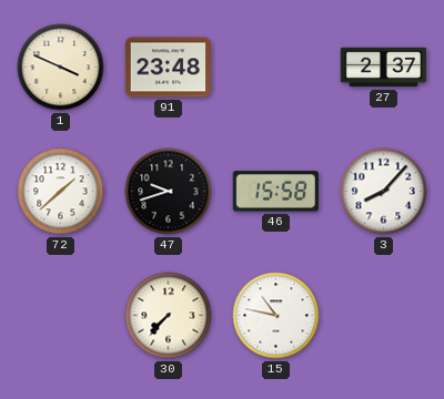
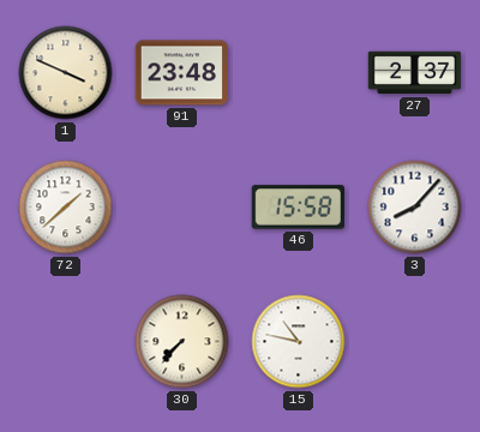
47: 9:42 -> none
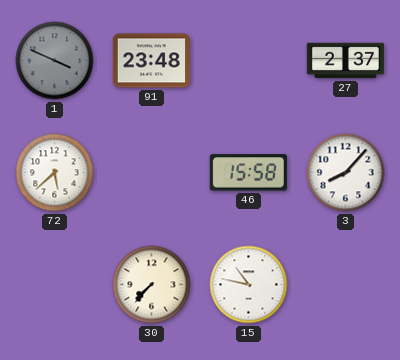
1 dial: cream -> grey
72: 1:38 -> 5:38
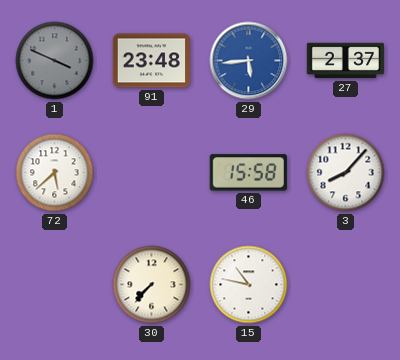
29: none -> 5:44
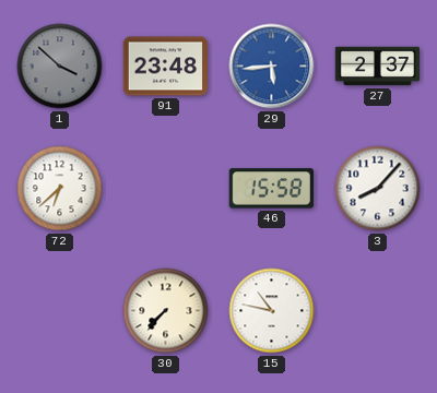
1: 3:49 -> 3:52
72: 5:38 -> 6:38
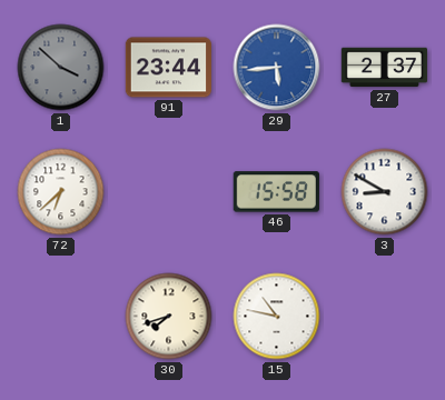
91: 23:48 -> 23:44
3: 8:07 -> 8:50
30: 7:37 -> 7:42
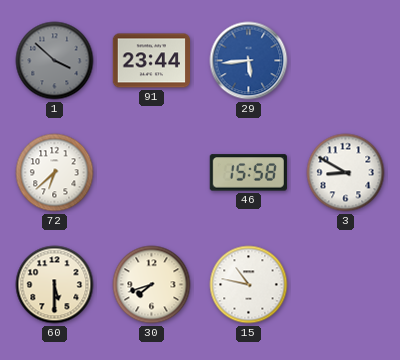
27: 2:37 -> none
60: none -> 5:30
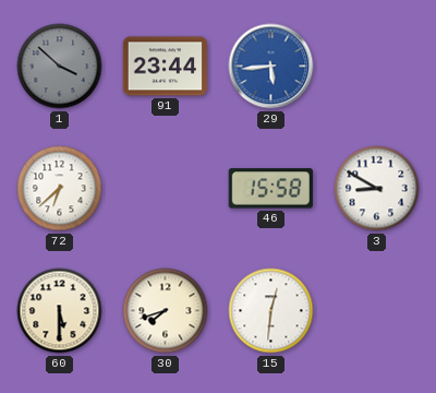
15: 10:47 -> 12:31
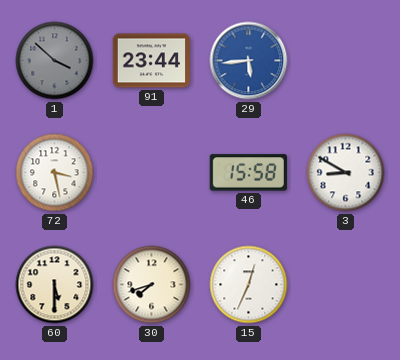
72: 6:38 -> 3:28
15: 12:31 -> 12:34
